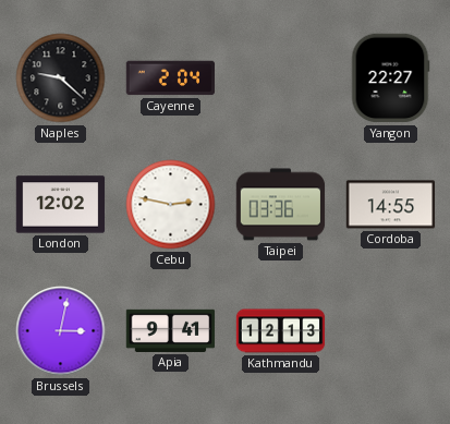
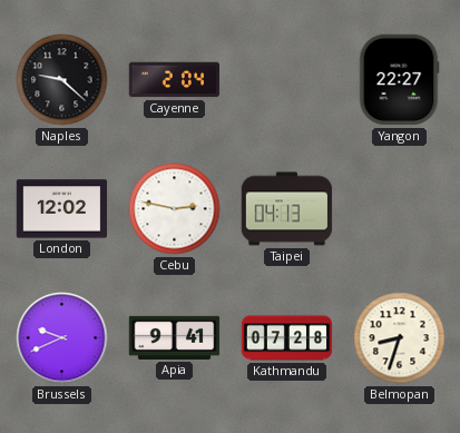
Taipei: 03:36 -> 04:13
Cordoba: 14:55 -> none
Brussels: 3:02 -> 9:41
Kathmandu: 12:13 -> 07:28
Belmopan: none -> 8:33
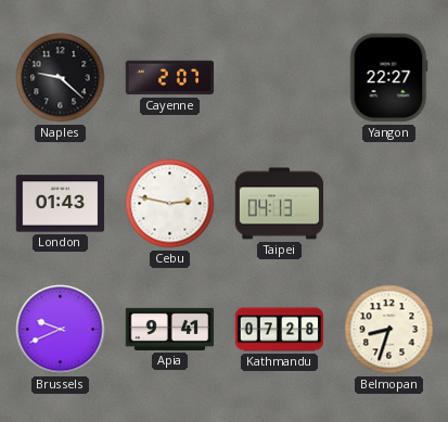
Cayenne: 2:04 -> 2:07
London: 12:02 -> 01:43
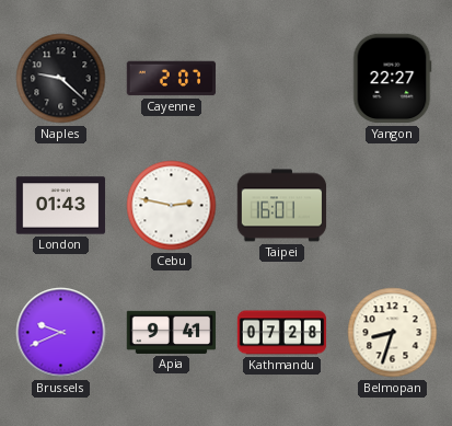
Taipei: 04:13 -> 16:01
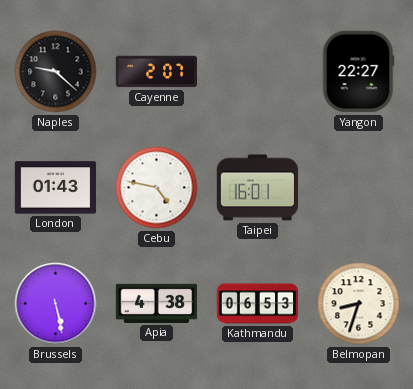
Cebu: 2:47 -> 4:47
Brussels: 9:41 -> 5:28
Apia: 9:41 -> 4:38
Kathmandu: 07:28 -> 06:53
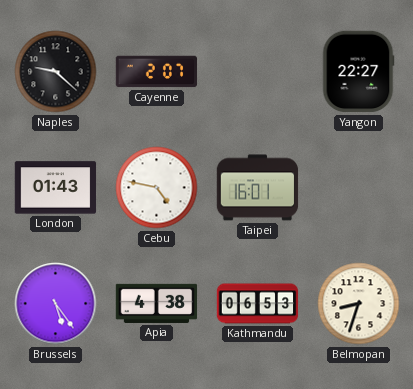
Brussels: 5:28 -> 5:24
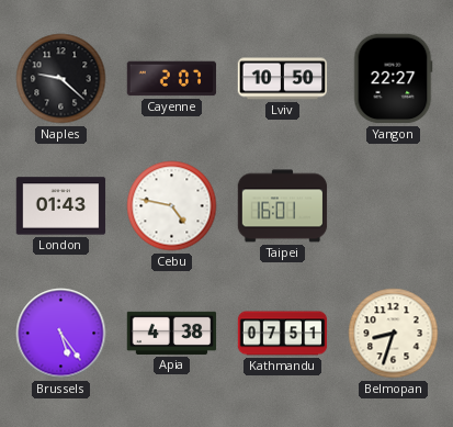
Lviv: none -> 10:50
Kathmandu: 06:53 -> 07:51
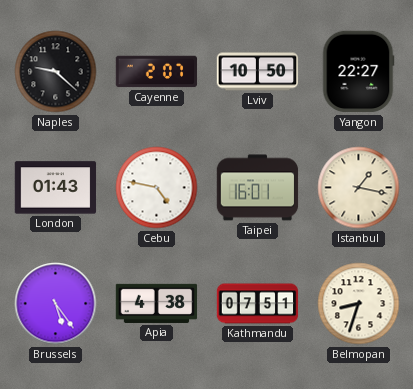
Istanbul: none -> 1:17
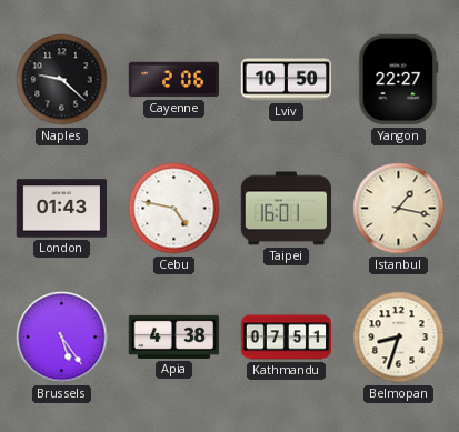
Cayenne: 2:07 -> 2:06
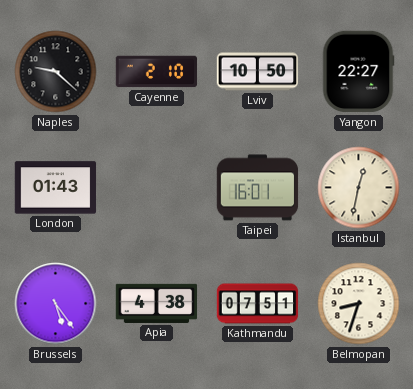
Cayenne: 2:06 -> 2:10
Cebu: 4:47 -> none
Istanbul: 1:17 -> 12:32
